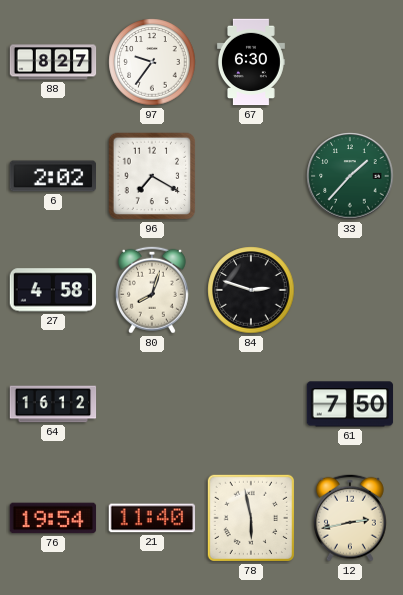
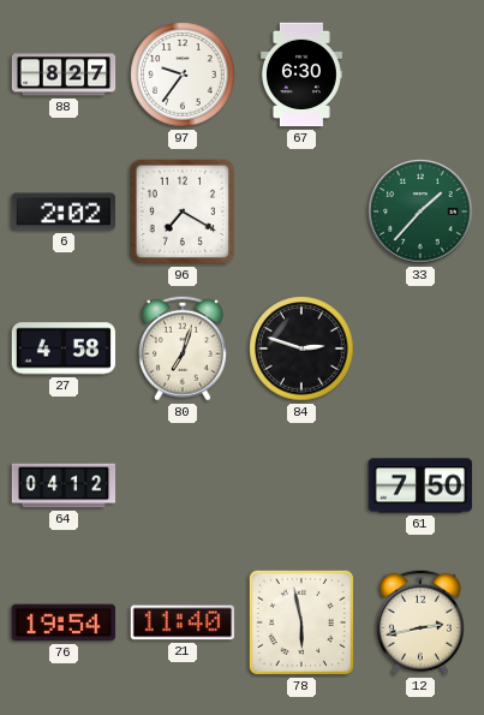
80: 8:03 -> 7:03
64: 16:12 -> 04:12
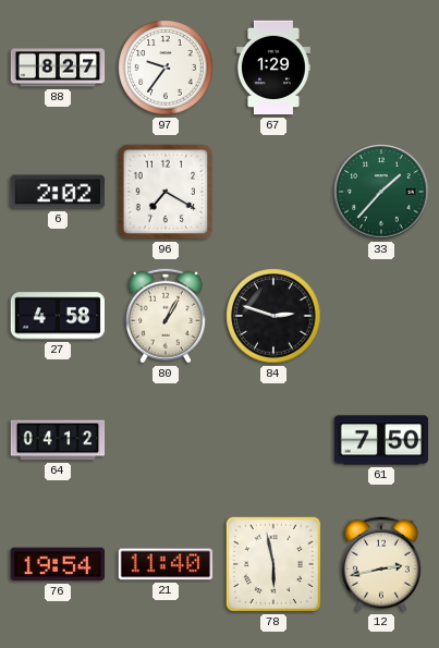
67: 6:30 -> 1:29
80: 7:03 -> 1:05
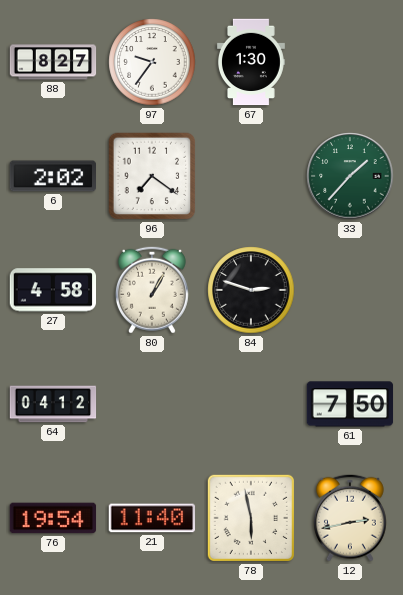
67: 1:29 -> 1:30
96: 7:20 -> 7:21
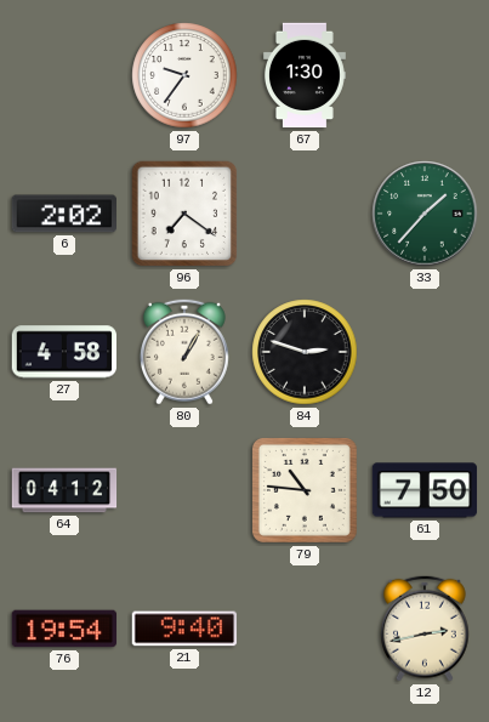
88: 8:27 -> none
79: none -> 10:46
21: 11:40 -> 9:40
78: 5:58 -> none
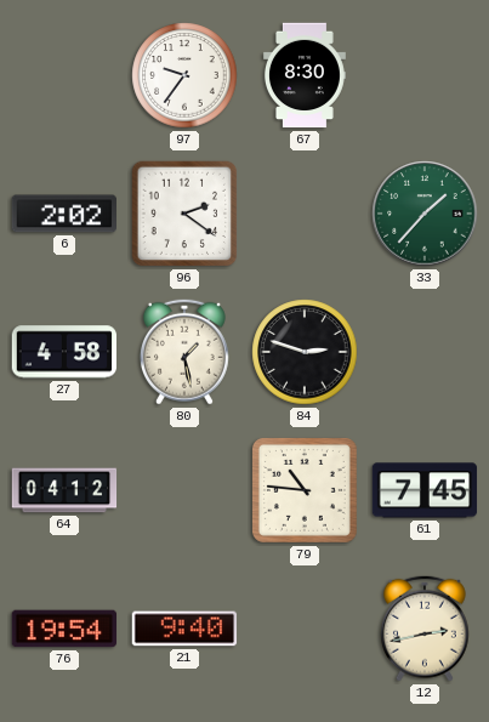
67: 1:30 -> 8:30
96: 7:21 -> 2:21
80: 1:05 -> 1:28
61: 7:50 -> 7:45
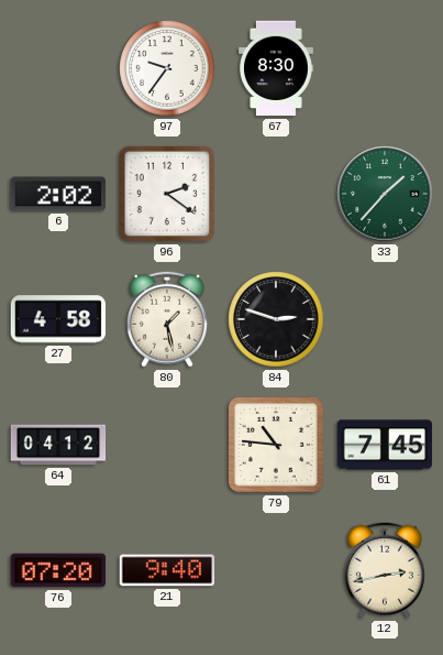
76: 19:54 -> 07:20
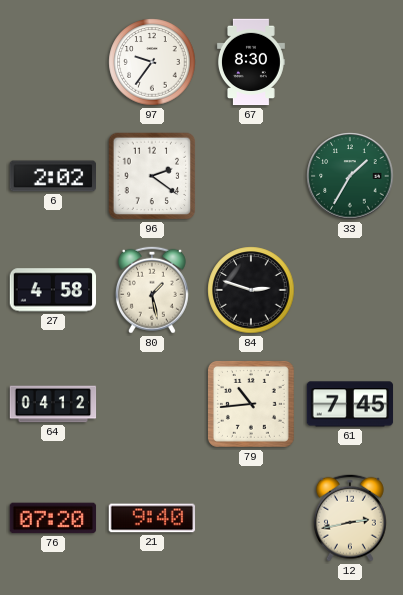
33: 1:37 -> 1:35
79: 10:46 -> 10:44
